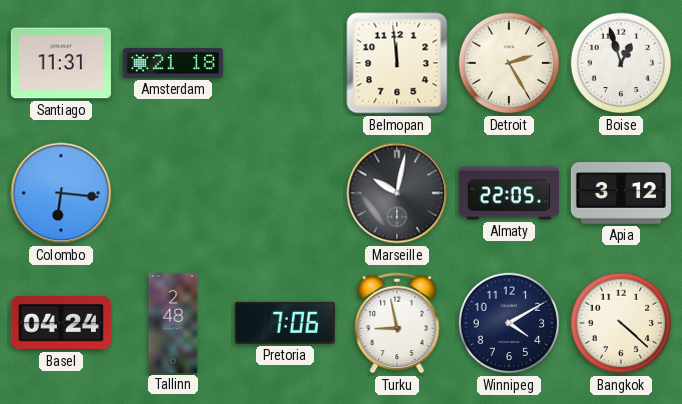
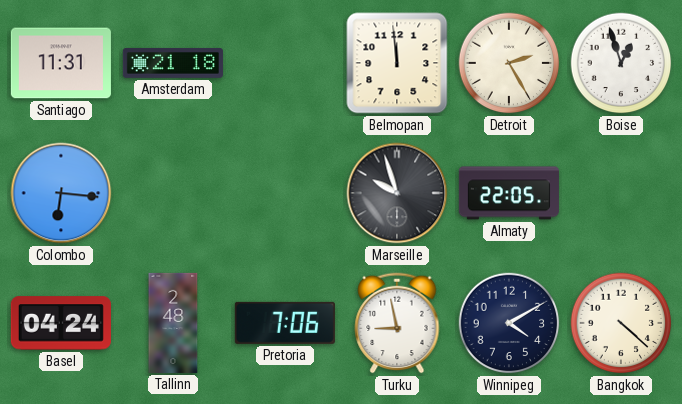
Marseille: 10:02 -> 9:57
Apia: 3:12 -> none
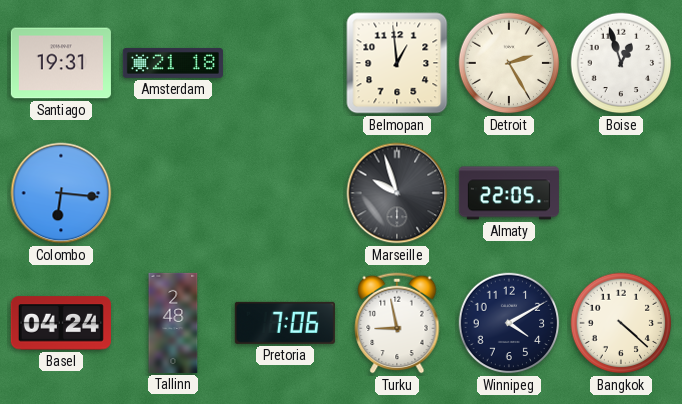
Santiago: 11:31 -> 19:31
Belmopan: 11:59 -> 12:59
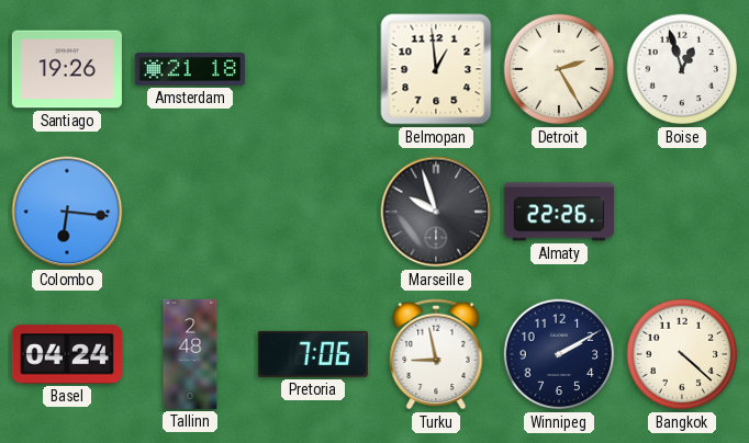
Santiago: 19:31 -> 19:26
Almaty: 22:05 -> 22:26
Winnipeg: 4:10 -> 2:10
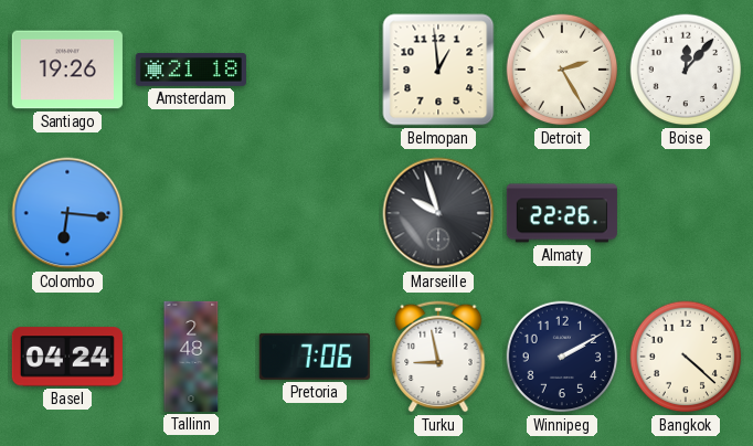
Boise: 12:57 -> 12:07
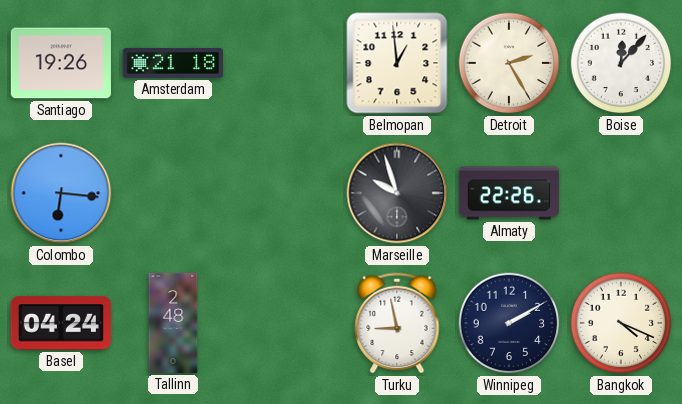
Pretoria: 7:06 -> none
Bangkok: 4:22 -> 4:19
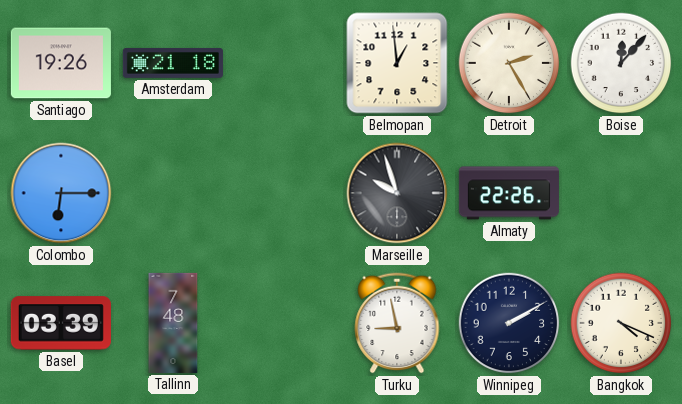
Colombo: 6:16 -> 6:15
Basel: 04:24 -> 03:39
Tallinn: 2:48 -> 7:48
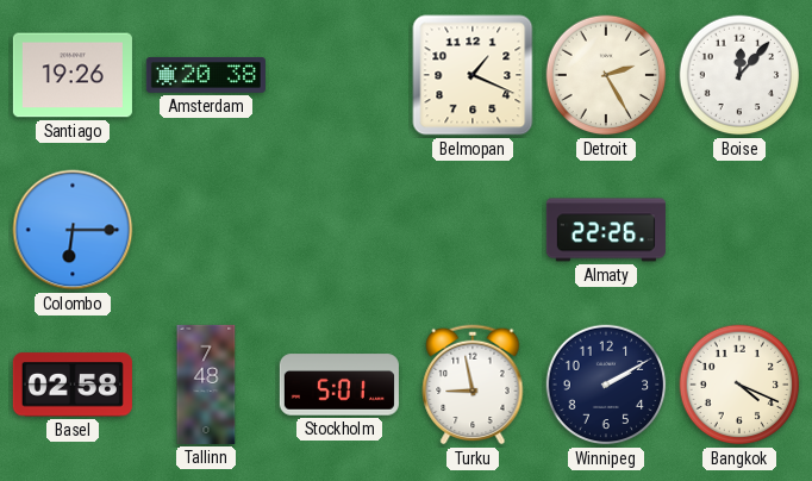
Amsterdam: 21:18 -> 20:38
Belmopan: 12:59 -> 1:19
Marseille: 9:57 -> none
Basel: 03:39 -> 02:58
Stockholm: none -> 5:01
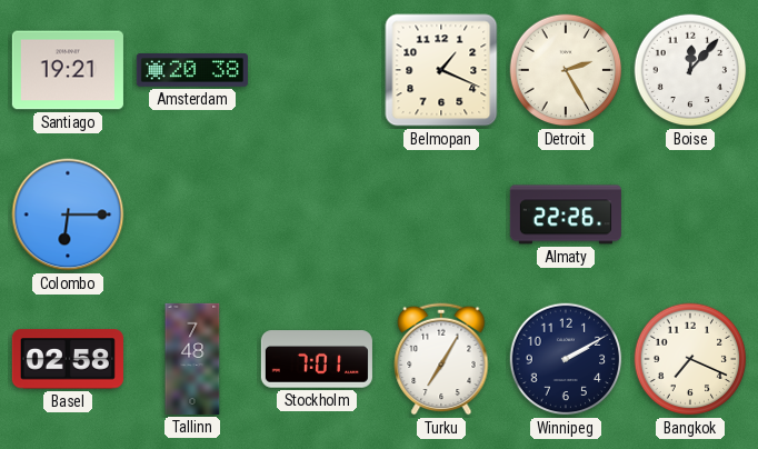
Santiago: 19:26 -> 19:21
Stockholm: 5:01 -> 7:01
Turku: 8:58 -> 7:05
Bangkok: 4:19 -> 7:19
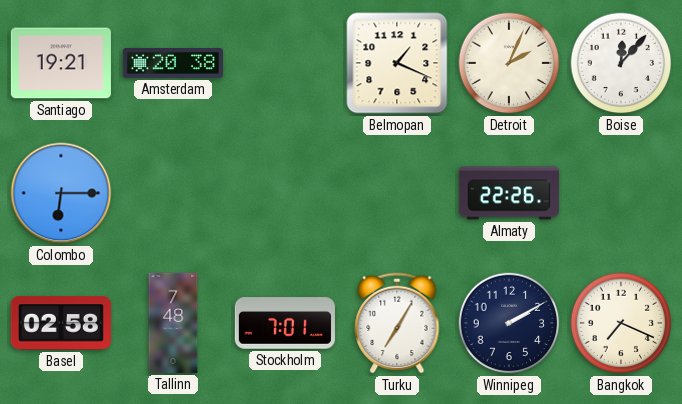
Detroit: 2:25 -> 2:04
